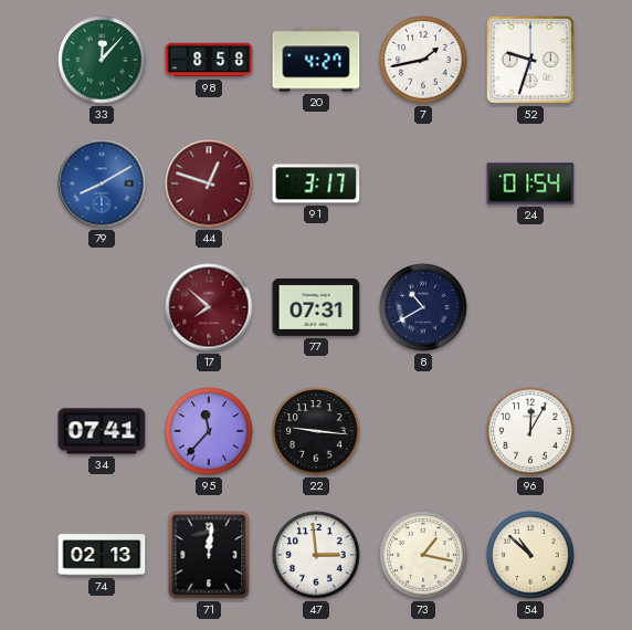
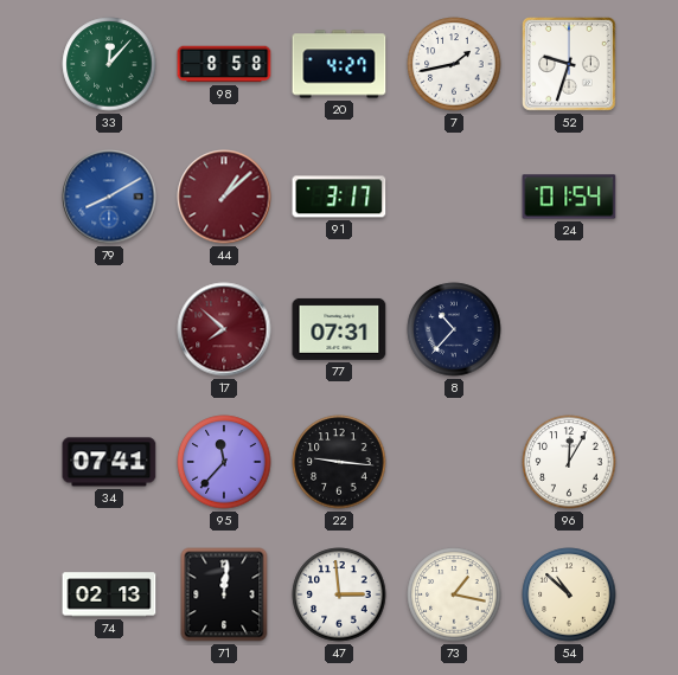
44: 12:48 -> 1:08
8: 10:40 -> 10:37
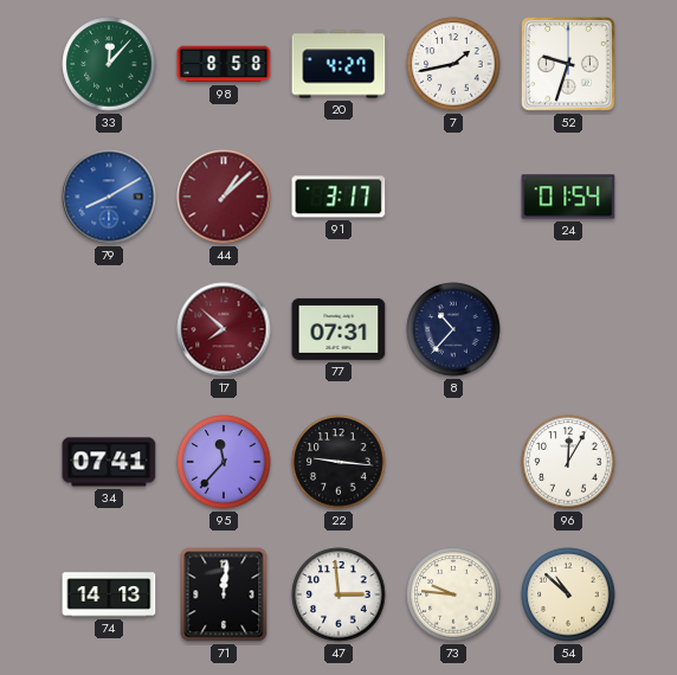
74: 02:13 -> 14:13
73: 1:17 -> 9:46
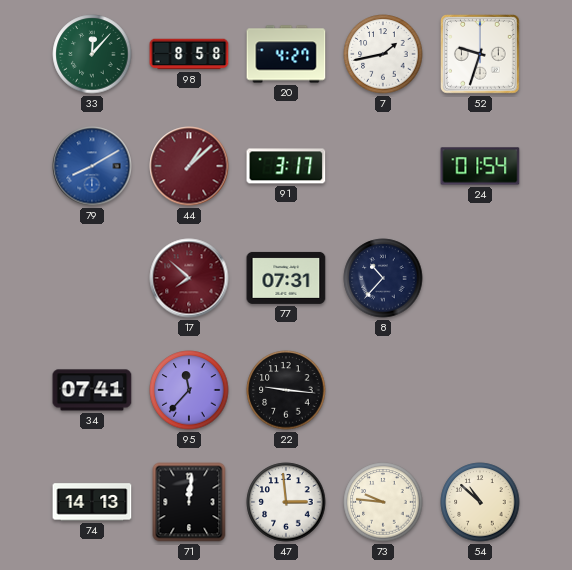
96: 12:05 -> none
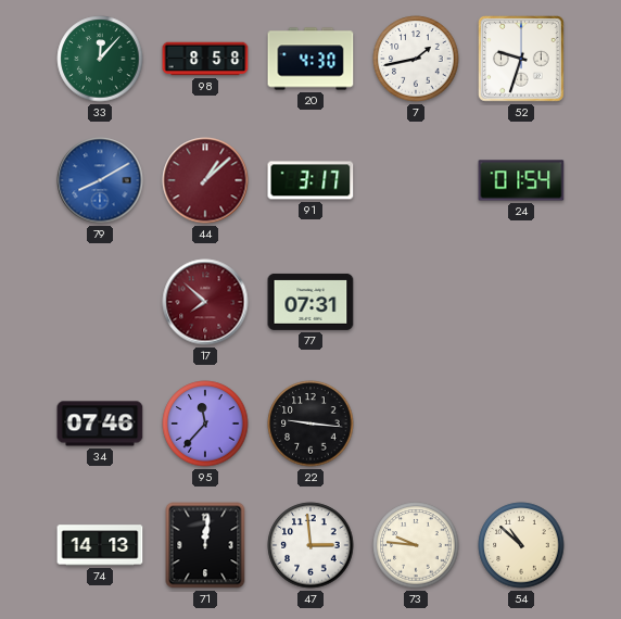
20: 4:27 -> 4:30
8: 10:37 -> none
34: 07:41 -> 07:46
